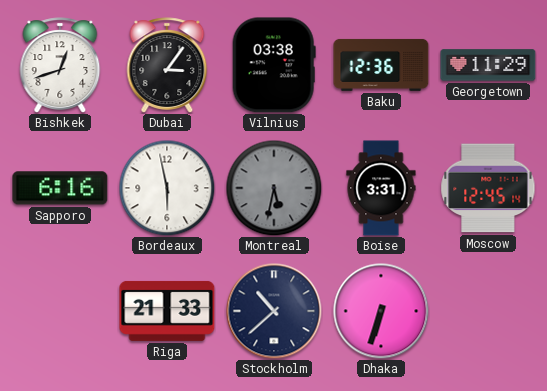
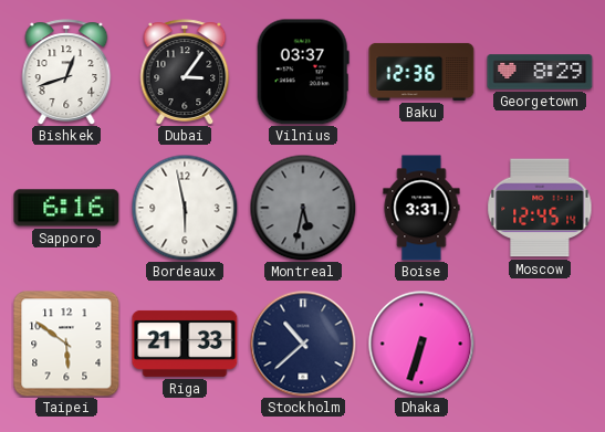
Vilnius: 03:38 -> 03:37
Georgetown: 11:29 -> 8:29
Taipei: none -> 5:51
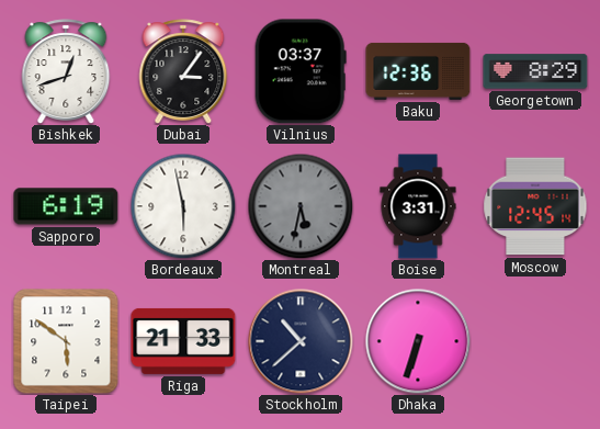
Sapporo: 6:16 -> 6:19
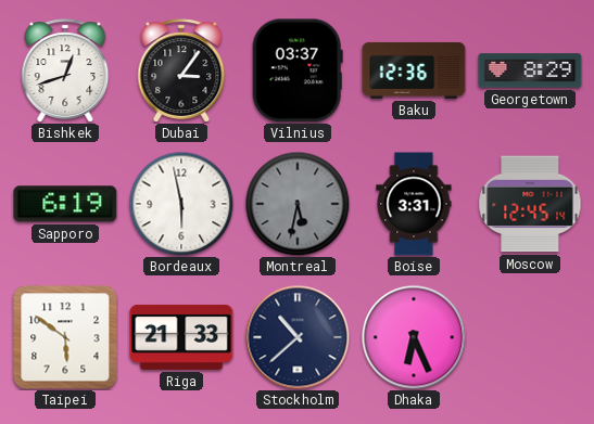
Dhaka: 6:33 -> 6:26
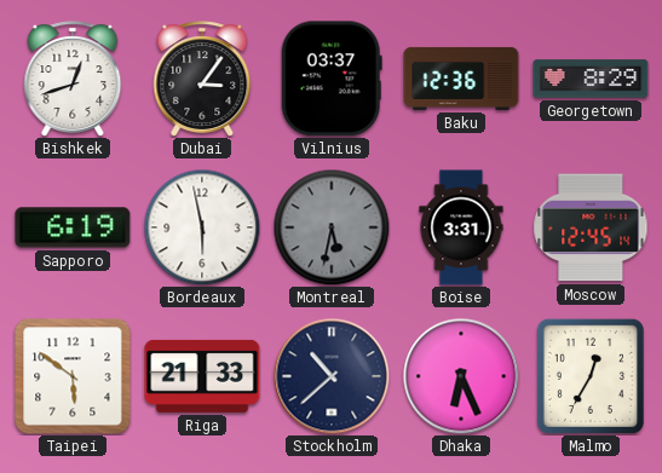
Malmo: none -> 12:35
